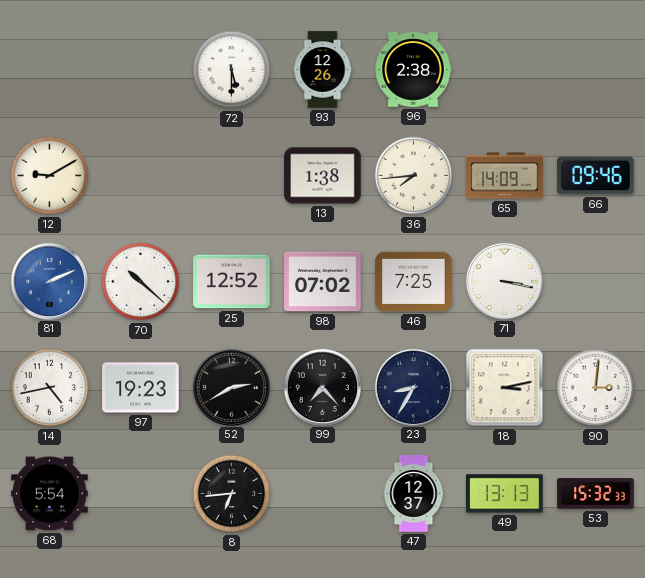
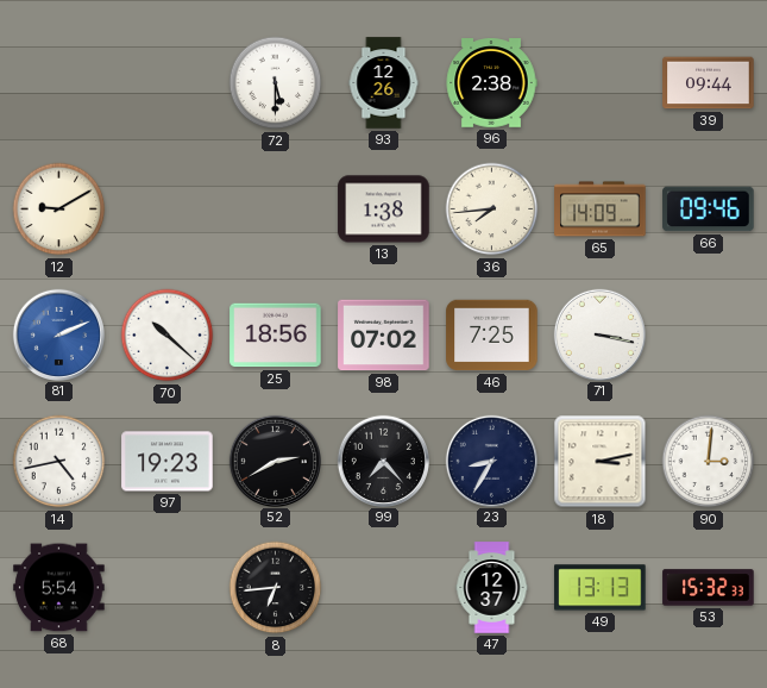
39: none -> 09:44
25: 12:52 -> 18:56
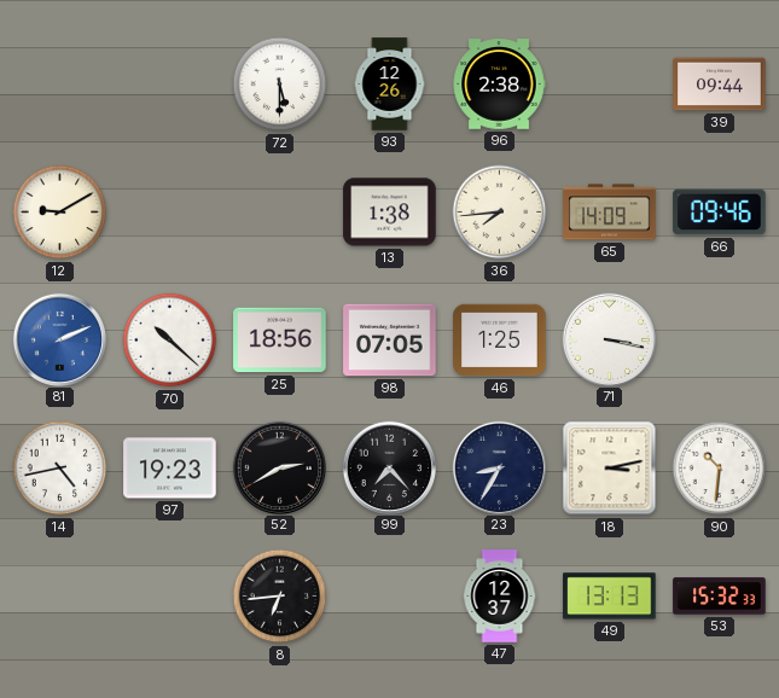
98: 07:02 -> 07:05
46: 7:25 -> 1:25
90: 3:01 -> 10:31
68: 5:54 -> none
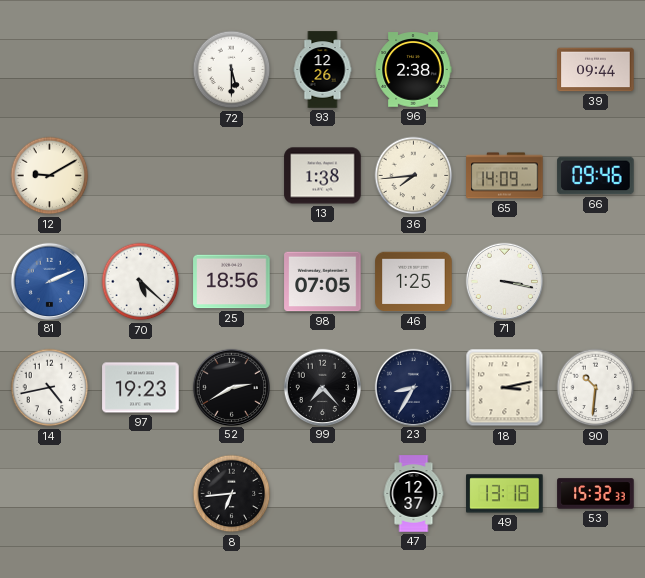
70: 10:22 -> 5:22
49: 13:13 -> 13:18
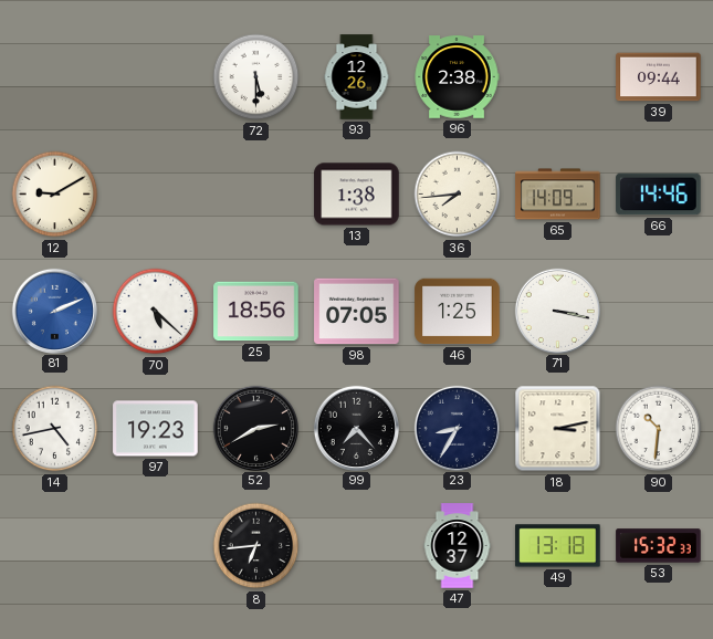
66: 09:46 -> 14:46
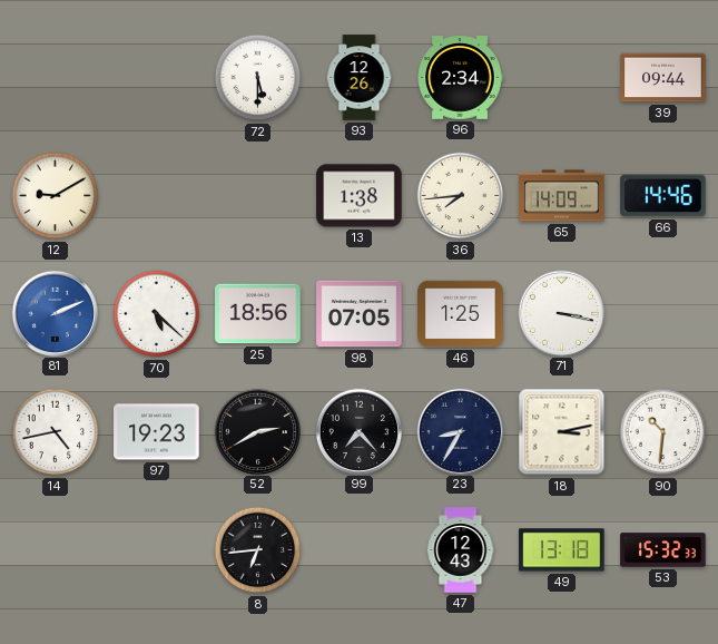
96: 2:38 -> 2:34
47: 12:37 -> 12:43
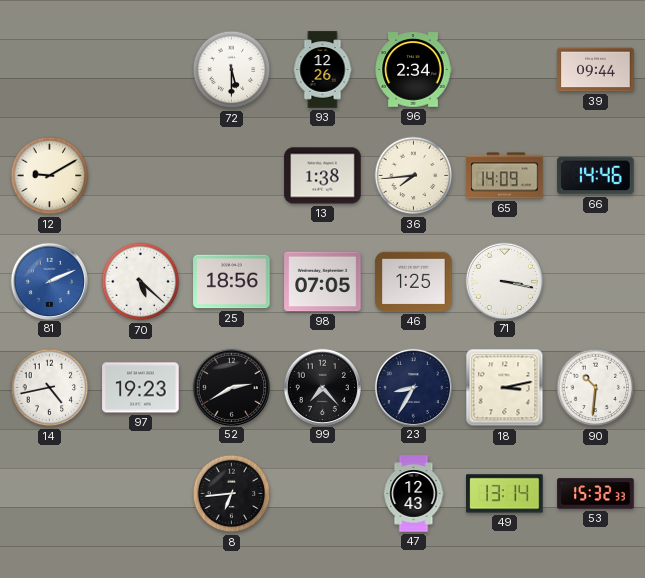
49: 13:18 -> 13:14
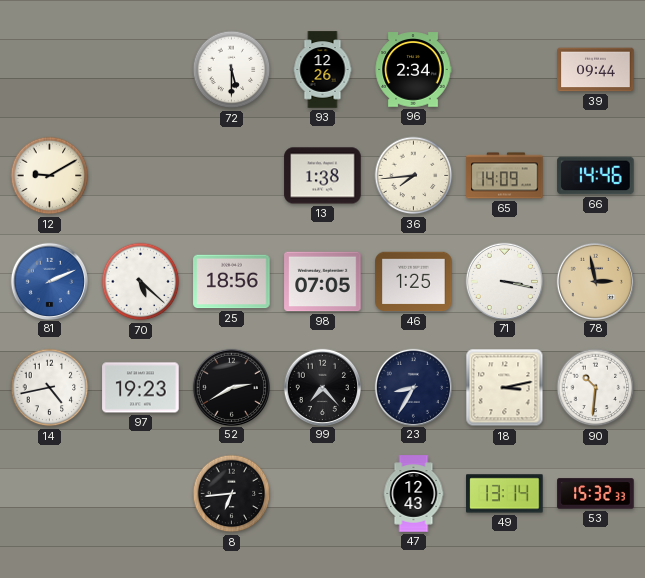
78: none -> 2:58
